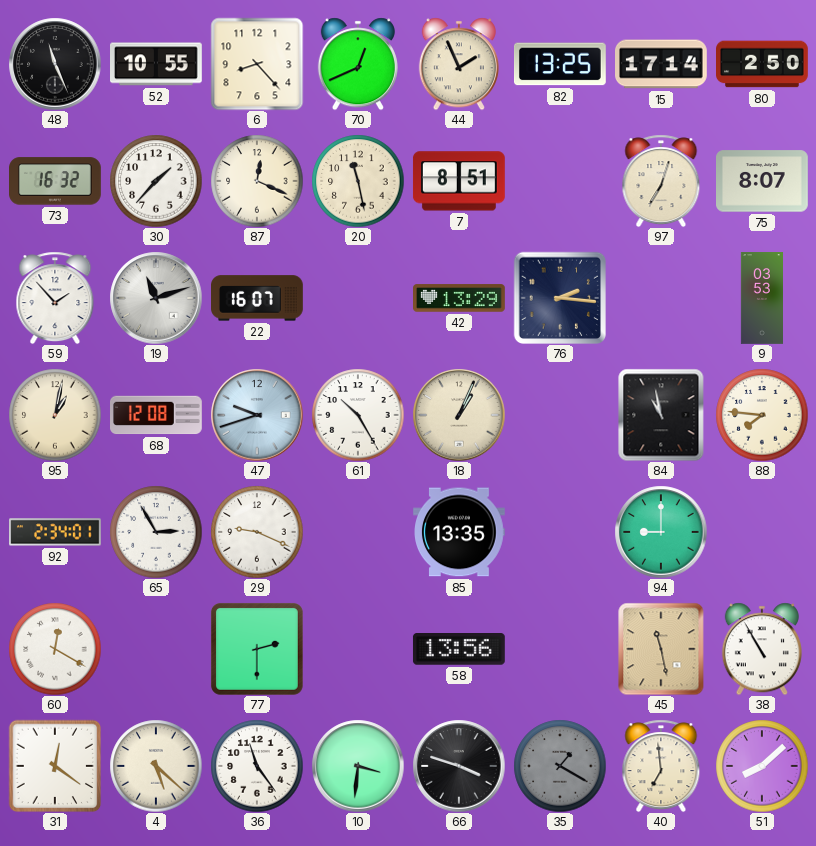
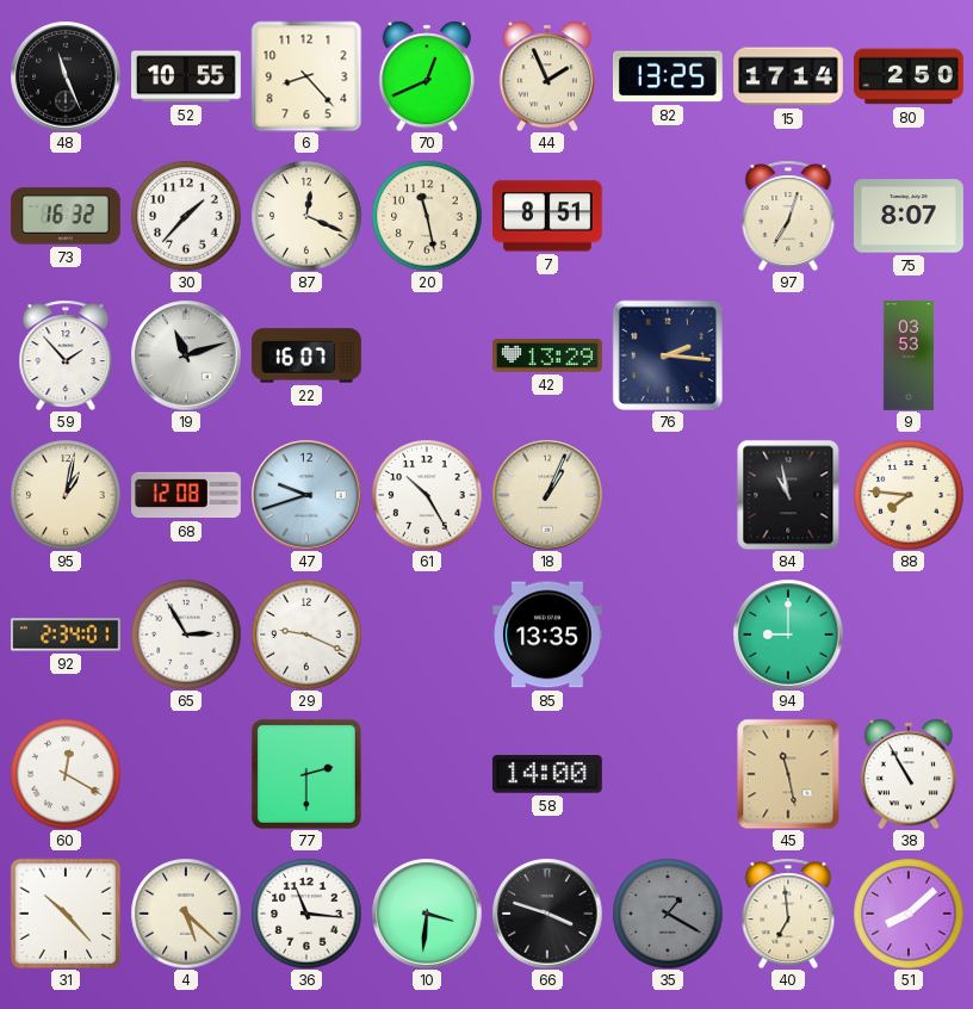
58: 13:56 -> 14:00
31: 12:21 -> 10:23
36: 11:24 -> 11:16
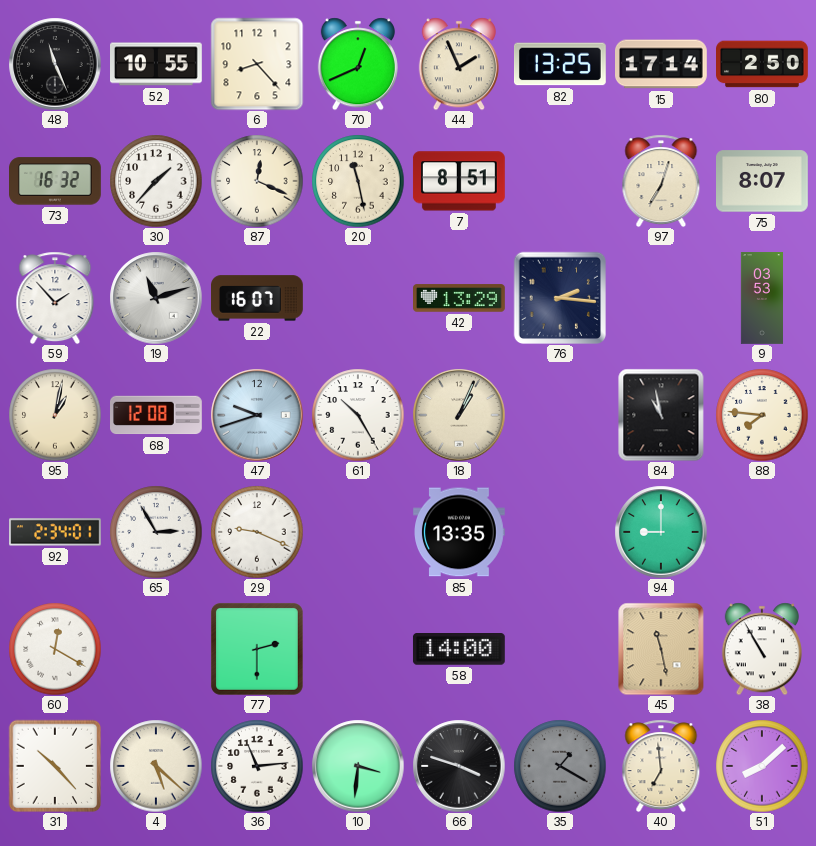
36: 11:16 -> 11:14
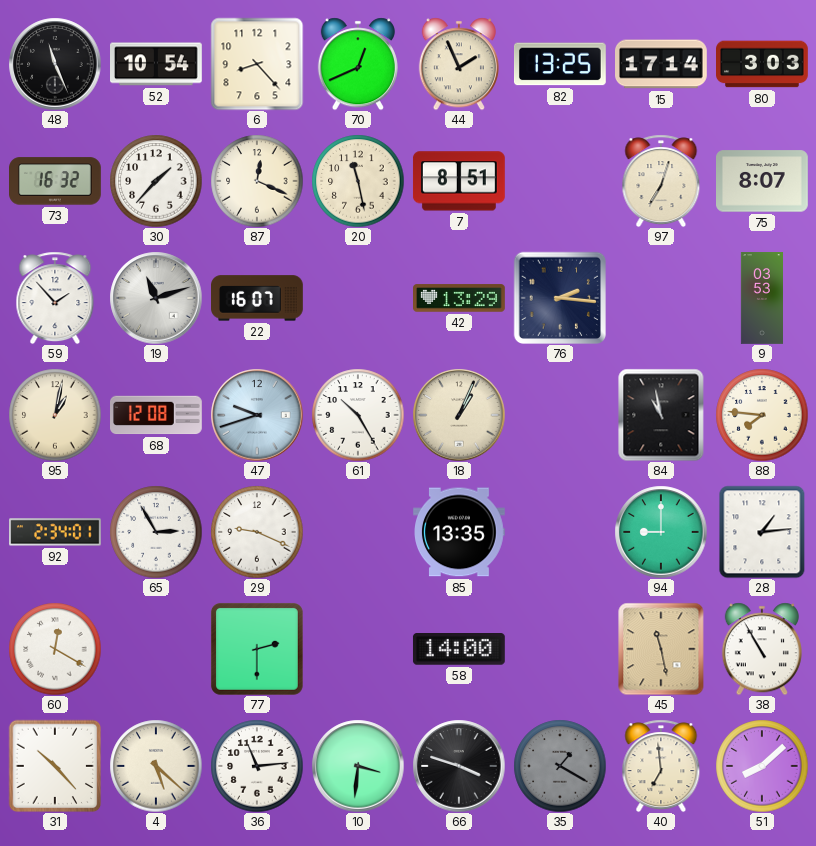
52: 10:55 -> 10:54
80: 2:50 -> 3:03
28: none -> 1:14
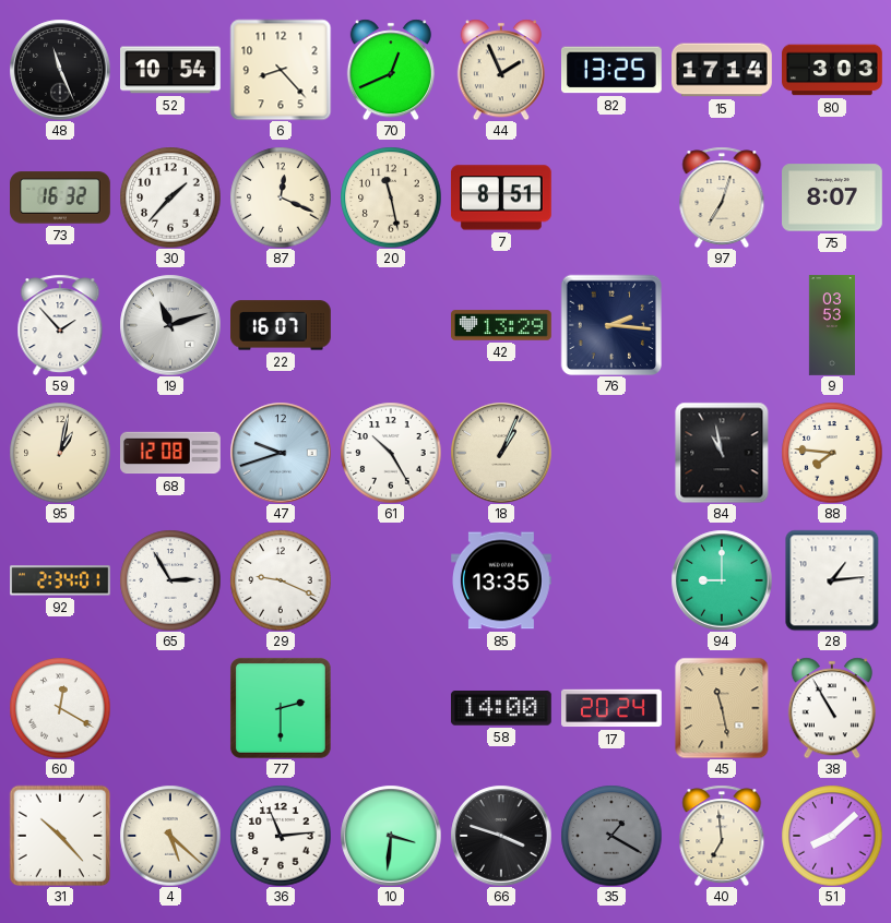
17: none -> 20:24
